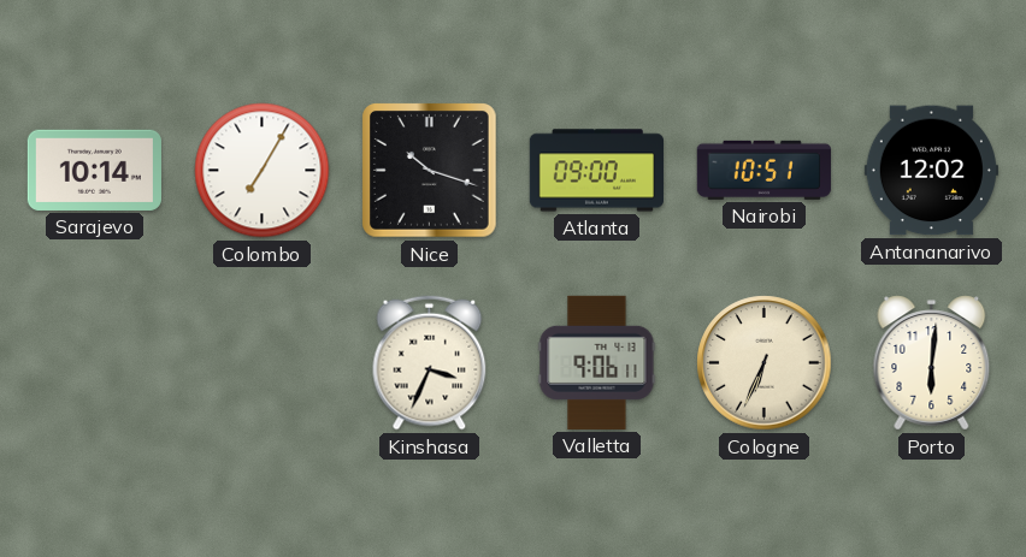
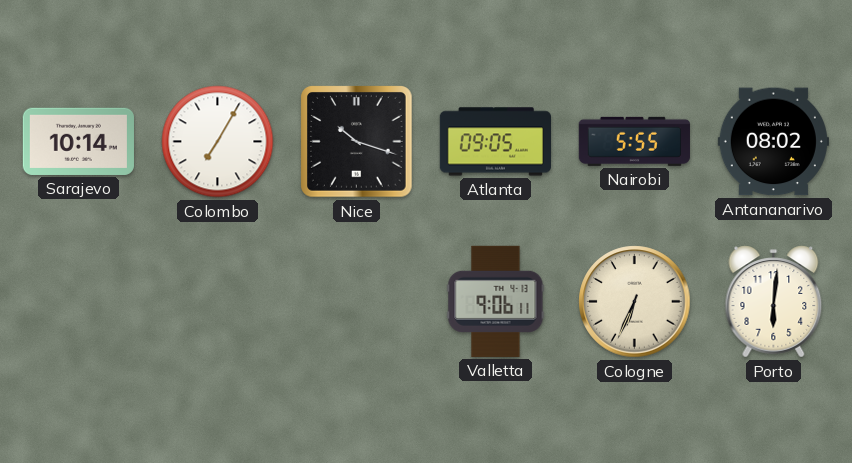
Atlanta: 09:00 -> 09:05
Nairobi: 10:51 -> 5:55
Antananarivo: 12:02 -> 08:02
Kinshasa: 3:34 -> none
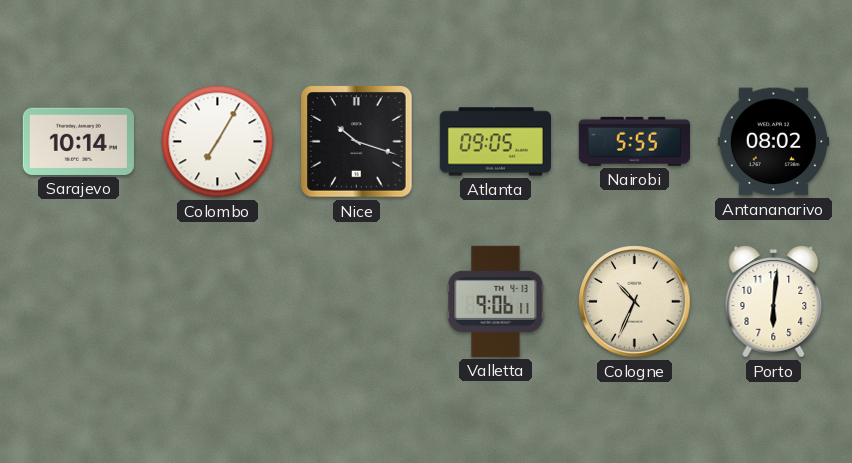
Cologne: 6:34 -> 10:34
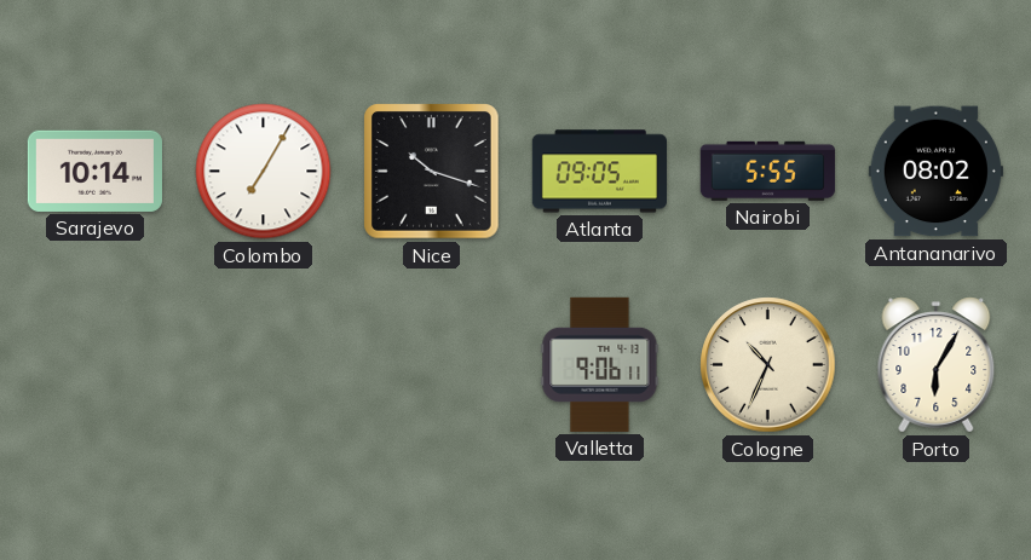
Porto: 6:01 -> 6:05
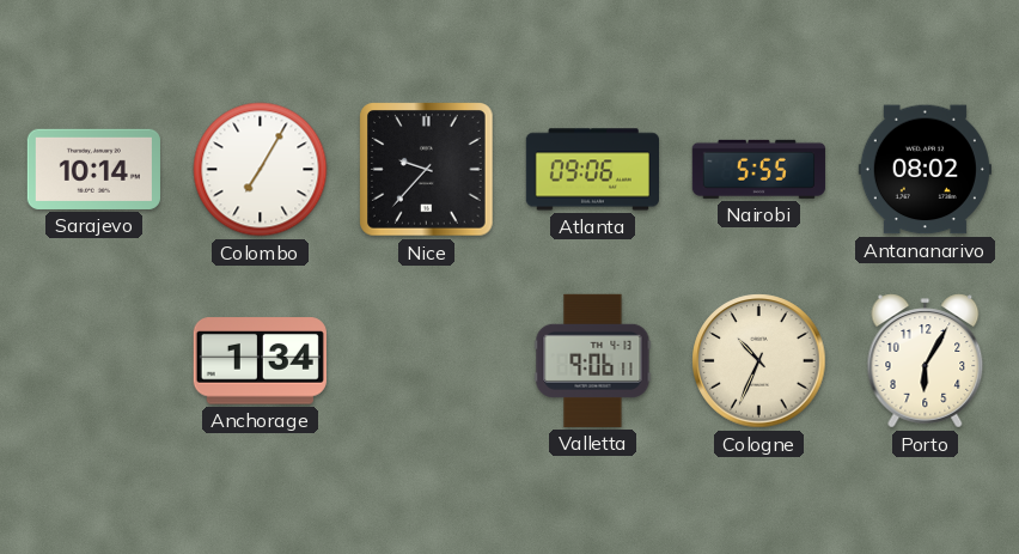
Nice: 10:18 -> 9:37
Atlanta: 09:05 -> 09:06
Anchorage: none -> 1:34
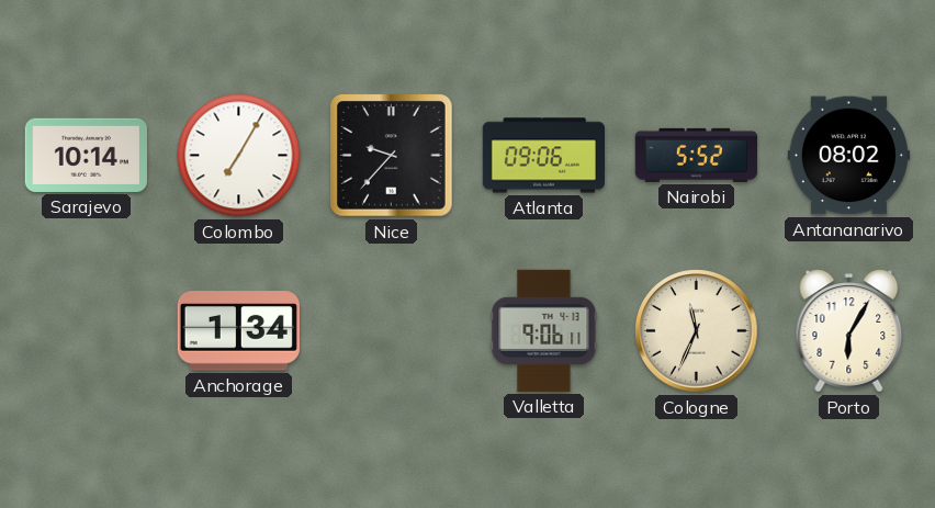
Nairobi: 5:55 -> 5:52
Cologne: 10:34 -> 11:34
